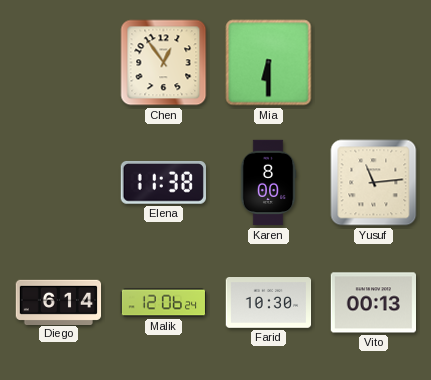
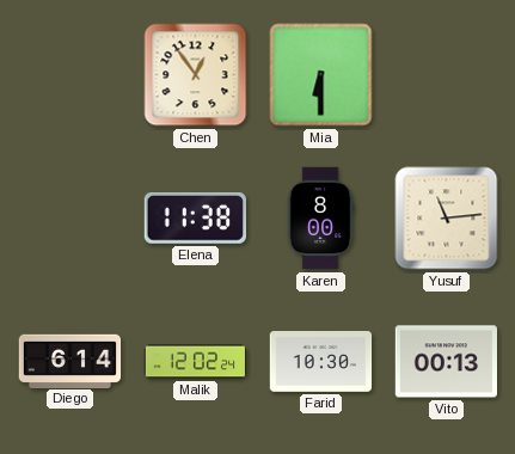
Malik: 12:06 -> 12:02
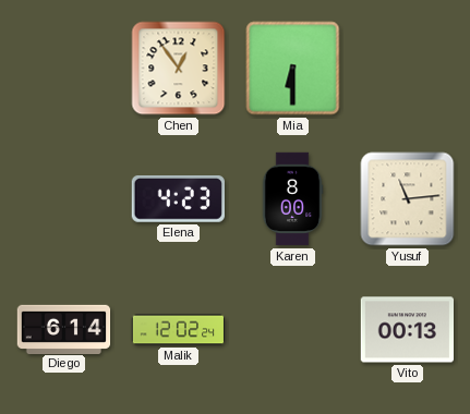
Elena: 11:38 -> 4:23
Farid: 10:30 -> none
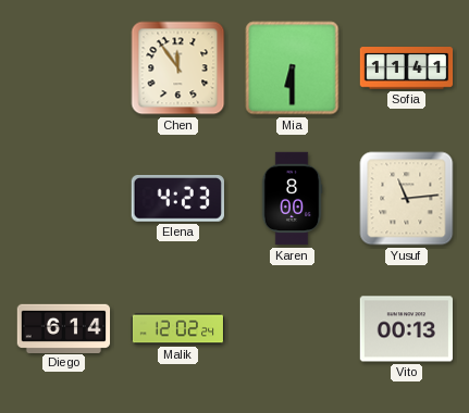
Chen: 12:54 -> 11:54
Sofia: none -> 11:41
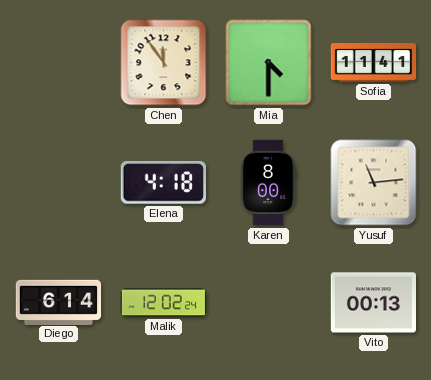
Mia: 6:30 -> 4:30
Elena: 4:23 -> 4:18
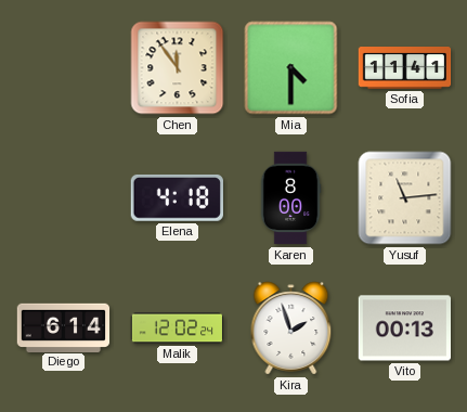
Kira: none -> 1:57
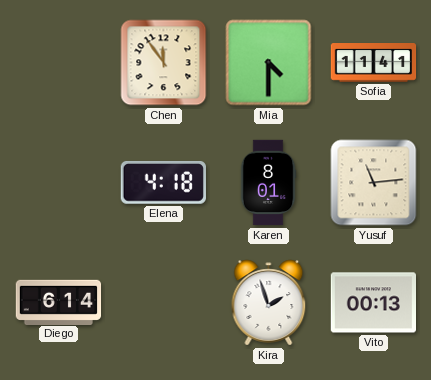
Karen: 8:00 -> 8:01
Malik: 12:02 -> none
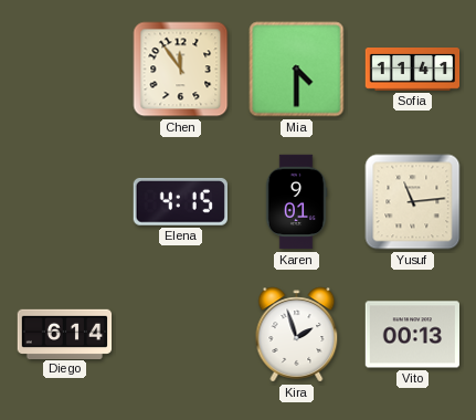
Elena: 4:18 -> 4:15
Karen: 8:01 -> 9:01
